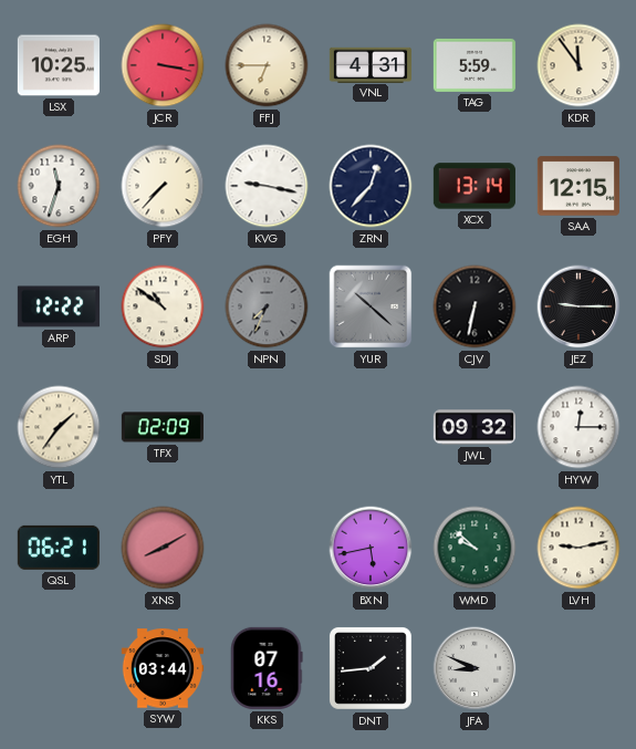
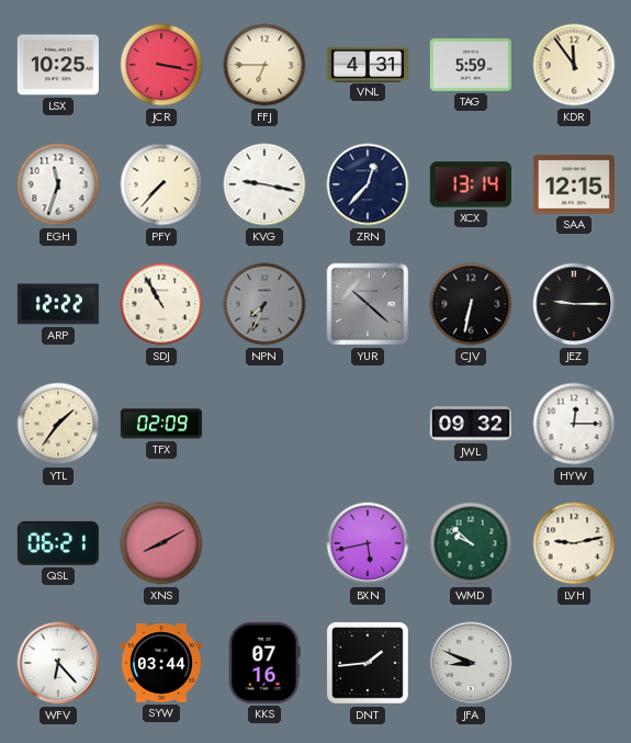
SDJ: 10:51 -> 10:55
WFV: none -> 6:23
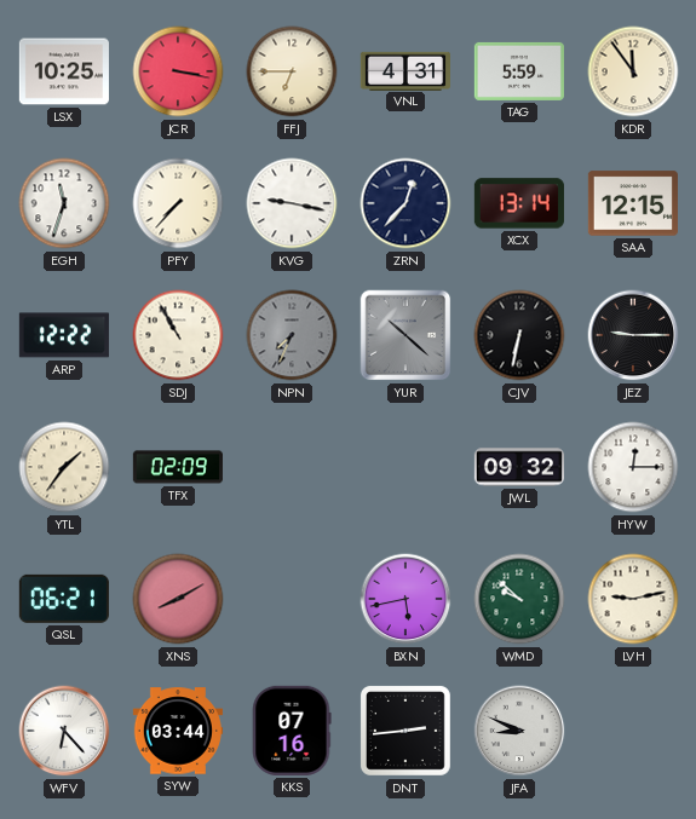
DNT: 1:44 -> 2:44
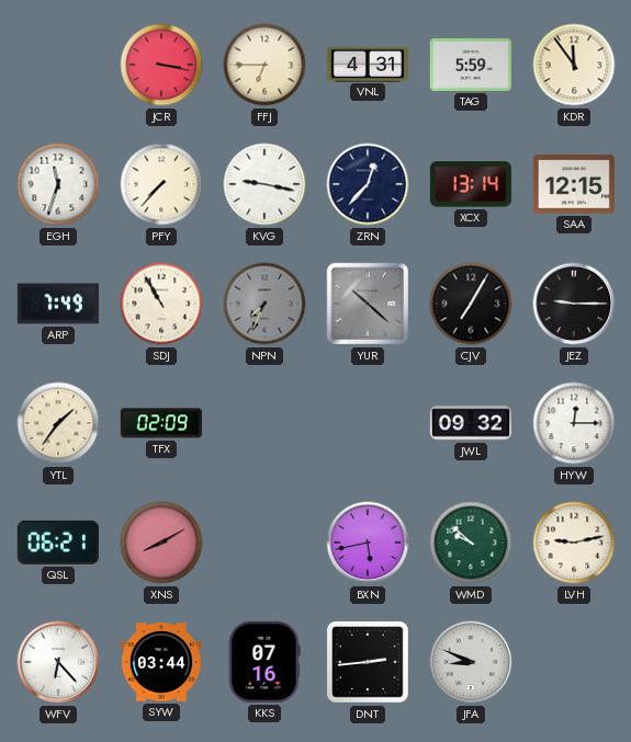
LSX: 10:25 -> none
ARP: 12:22 -> 7:49
CJV: 6:32 -> 7:05
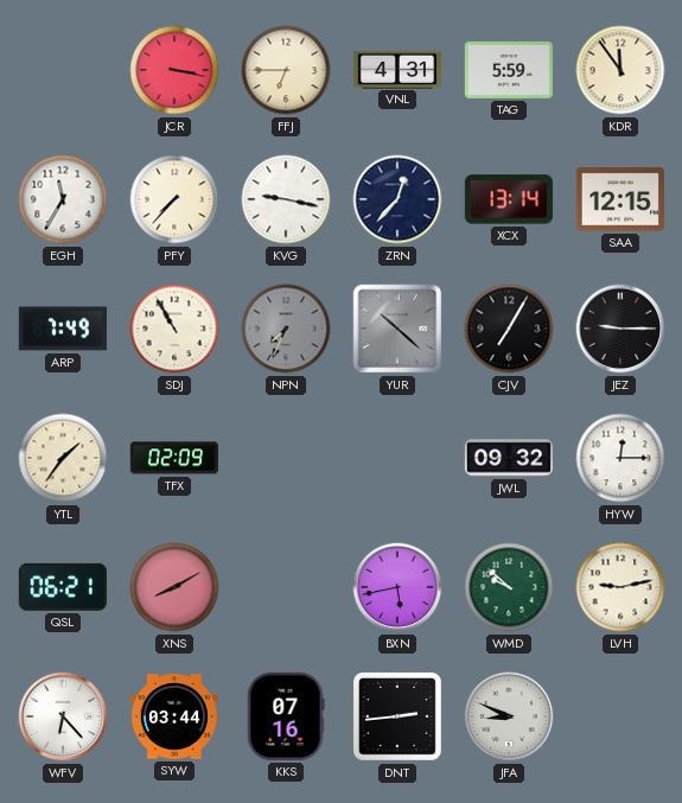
EGH: 11:33 -> 11:35
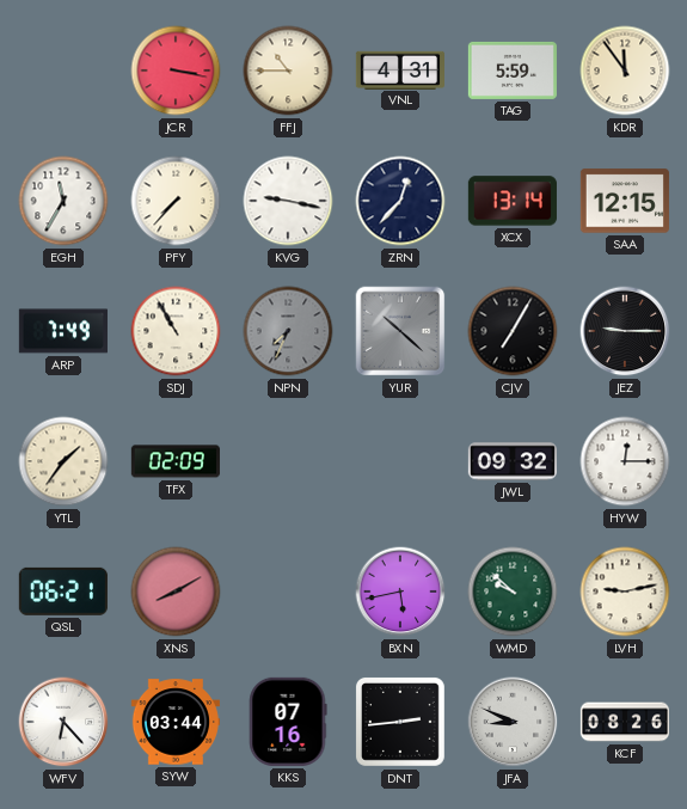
FFJ: 6:45 -> 10:45
KCF: none -> 08:26
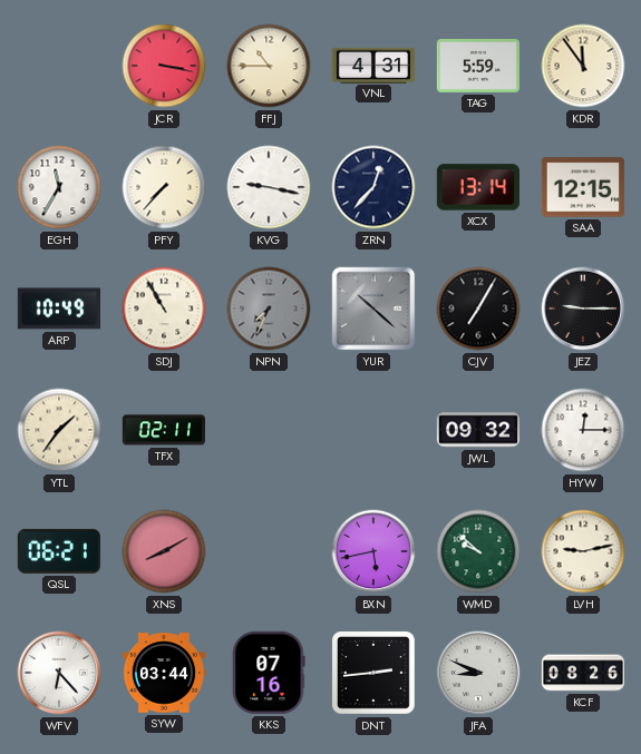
ARP: 7:49 -> 10:49
TFX: 02:09 -> 02:11
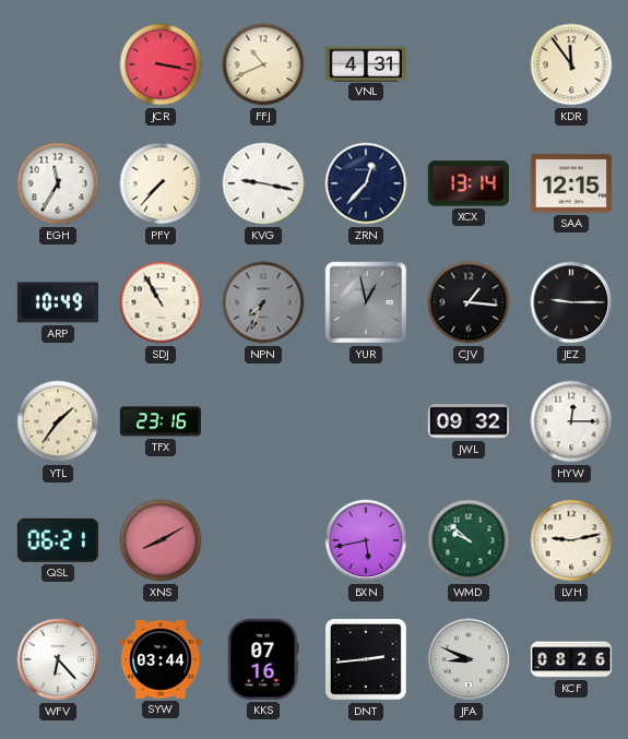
FFJ: 10:45 -> 10:41
TAG: 5:59 -> none
YUR: 10:22 -> 12:58
CJV: 7:05 -> 1:16
TFX: 02:11 -> 23:16
